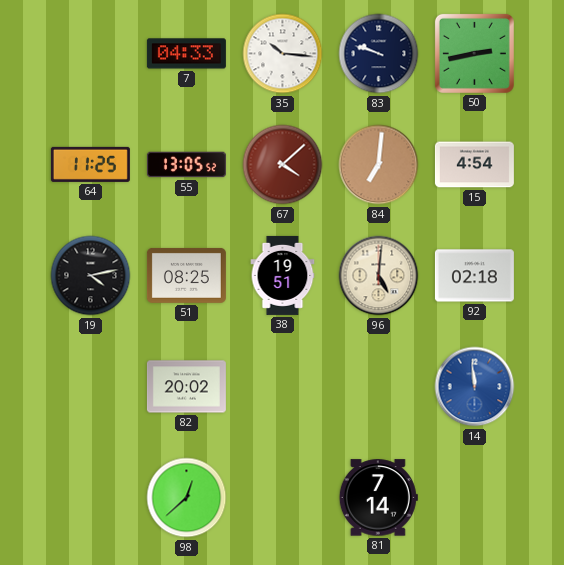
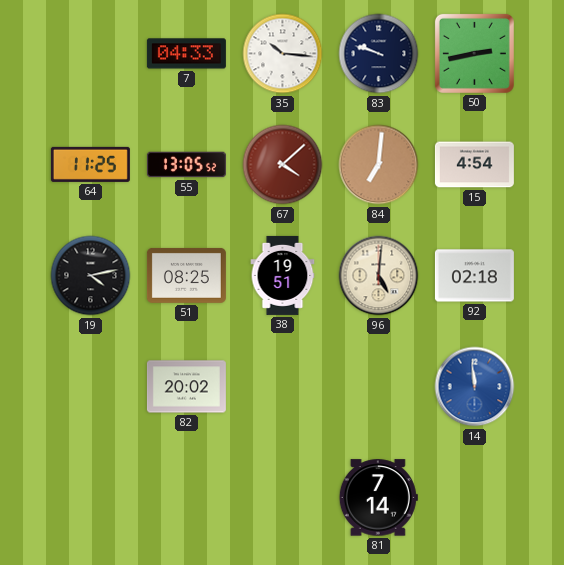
98: 12:38 -> none
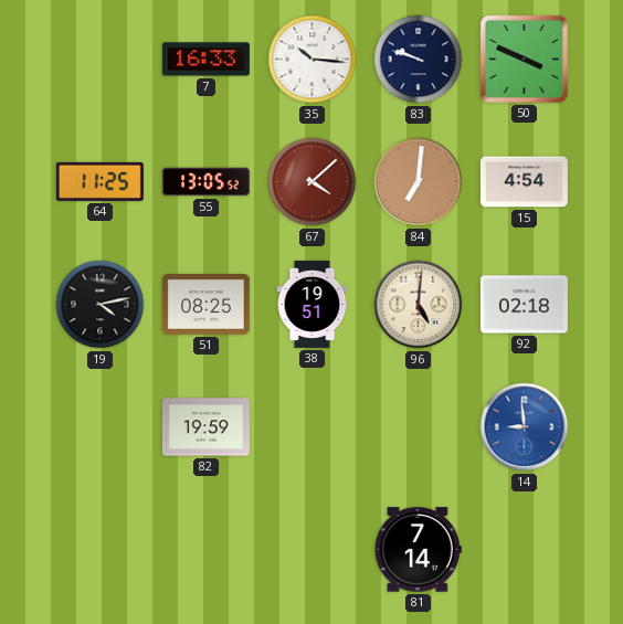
7: 04:33 -> 16:33
50: 2:43 -> 3:49
82: 20:02 -> 19:59
14: 11:59 -> 8:59
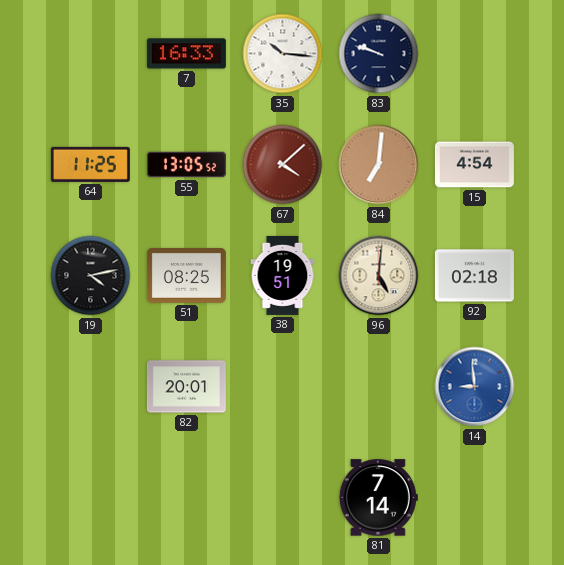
50: 3:49 -> none
82: 19:59 -> 20:01
